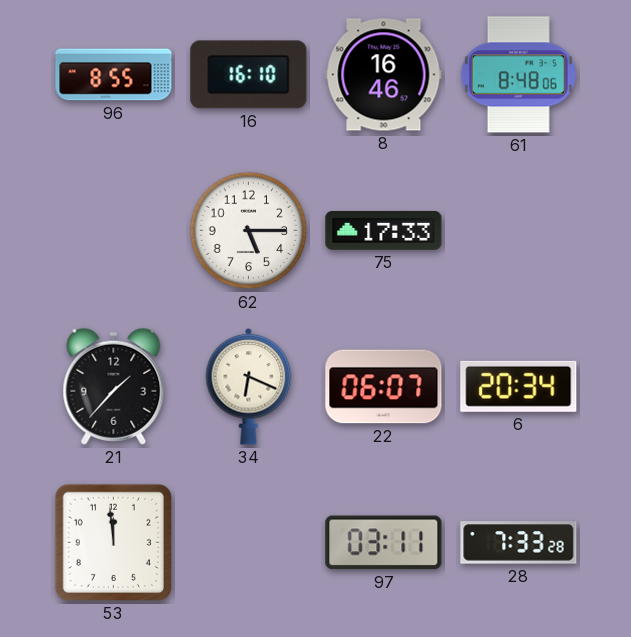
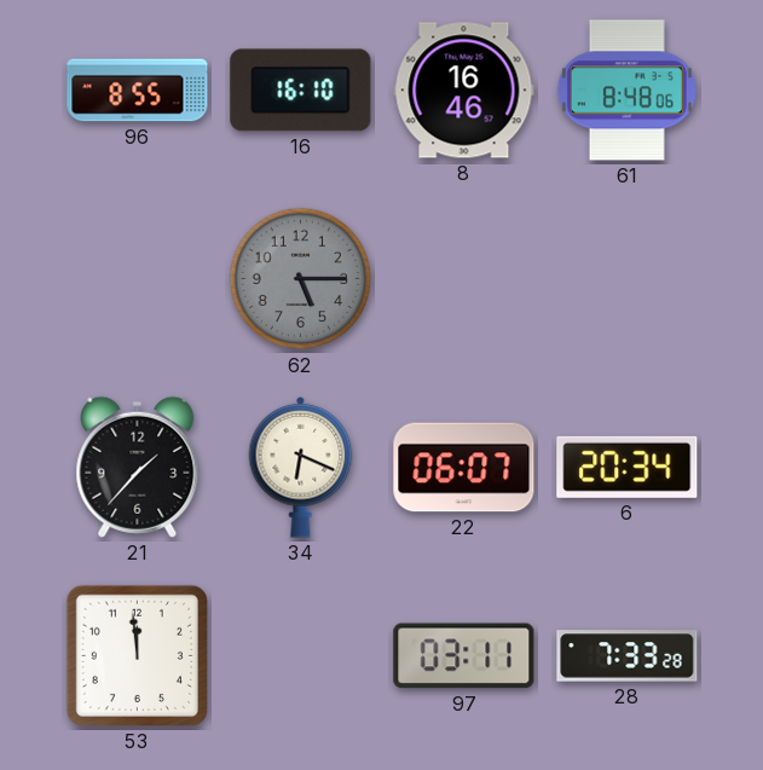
62 dial: white -> grey
75: 17:33 -> none
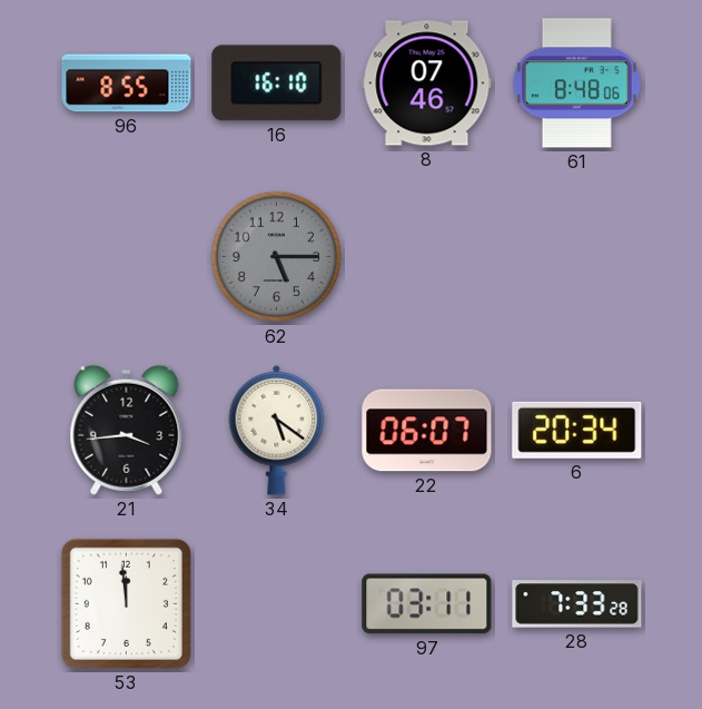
8: 16:46 -> 07:46
21: 1:37 -> 3:44
34: 6:19 -> 5:21
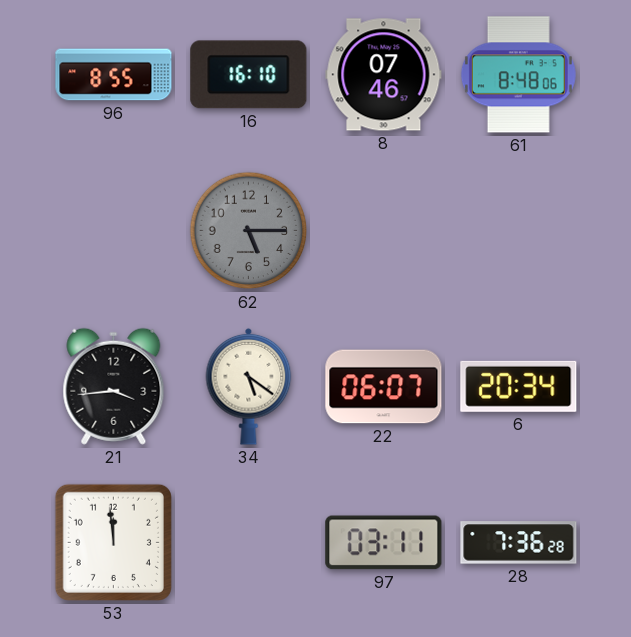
28: 7:33 -> 7:36
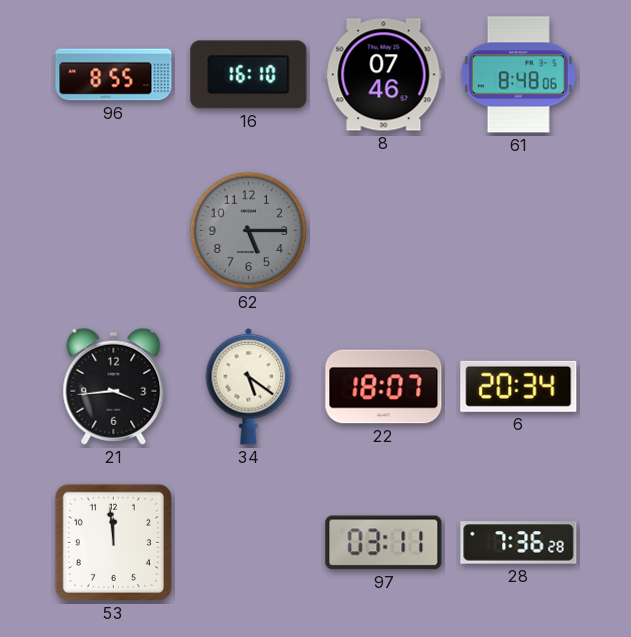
22: 06:07 -> 18:07
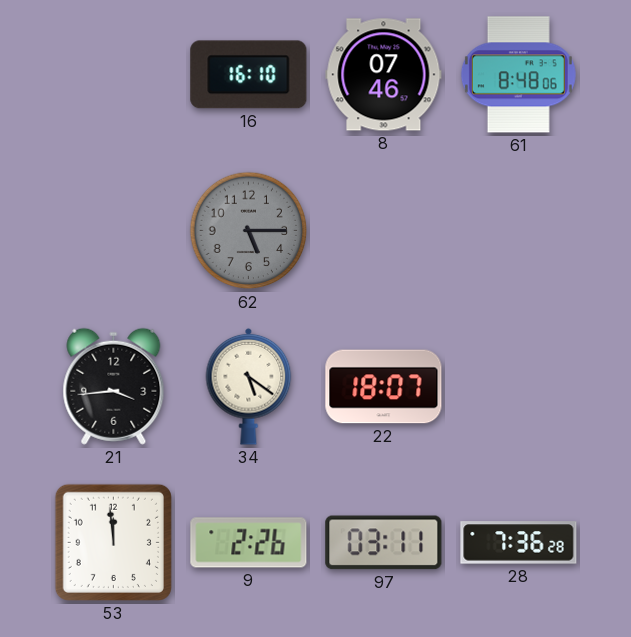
96: 8:55 -> none
6: 20:34 -> none
9: none -> 2:26
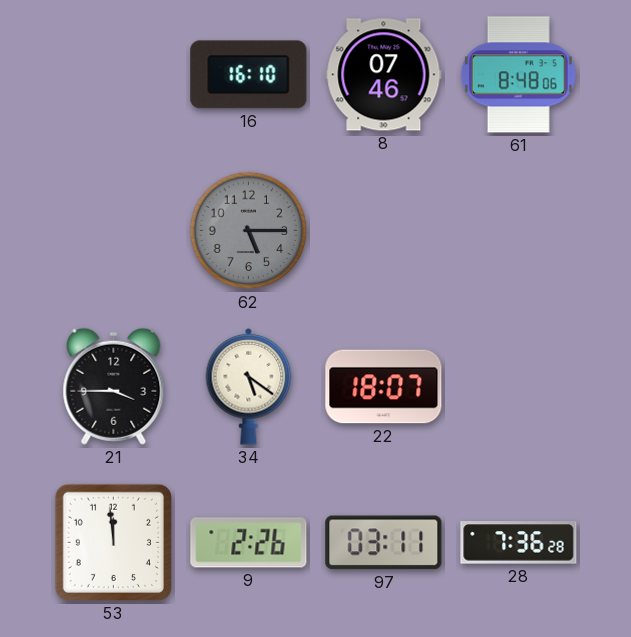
21: 3:44 -> 3:45
